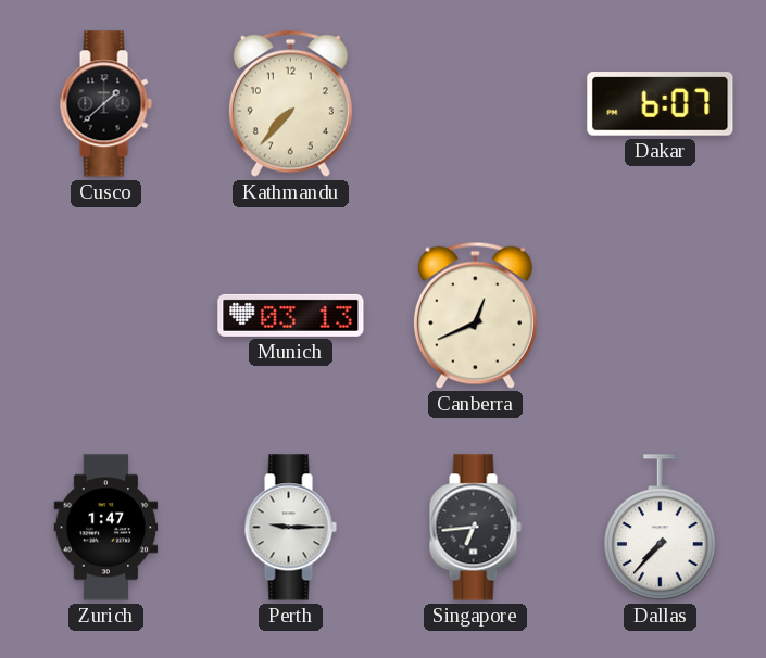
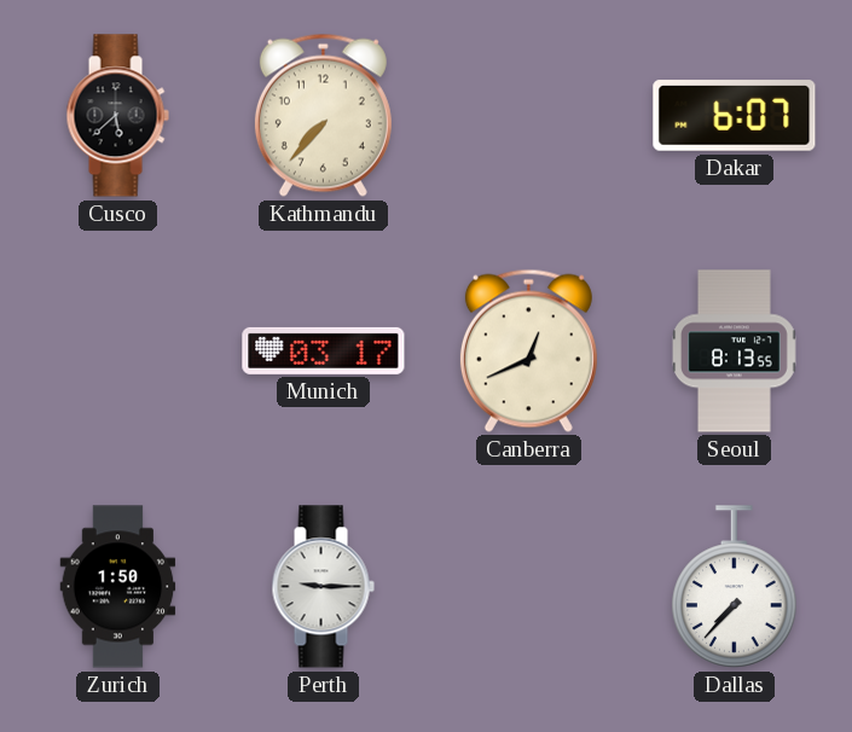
Cusco: 1:38 -> 5:38
Munich: 03:13 -> 03:17
Seoul: none -> 8:13
Zurich: 1:47 -> 1:50
Singapore: 6:44 -> none
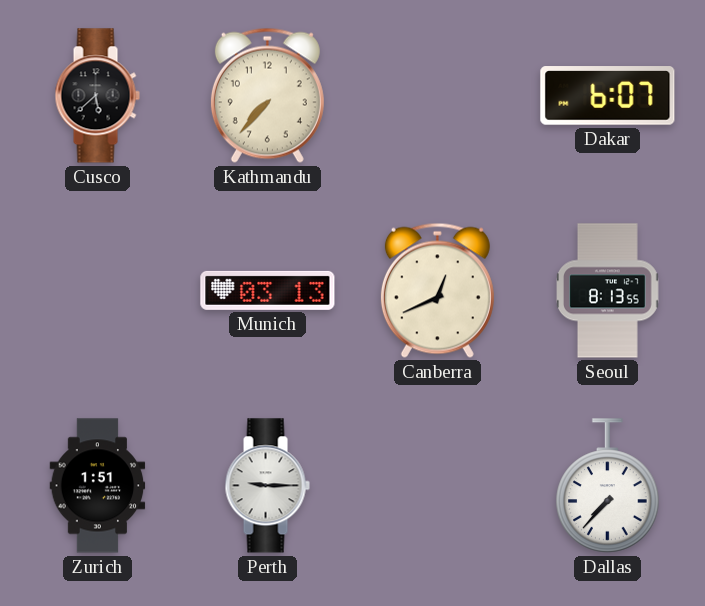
Munich: 03:17 -> 03:13
Zurich: 1:50 -> 1:51
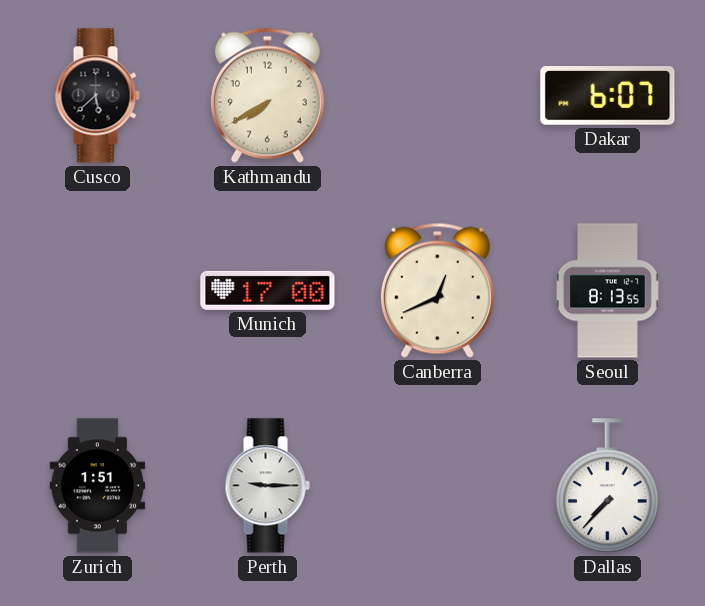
Kathmandu: 7:37 -> 7:40
Munich: 03:13 -> 17:00
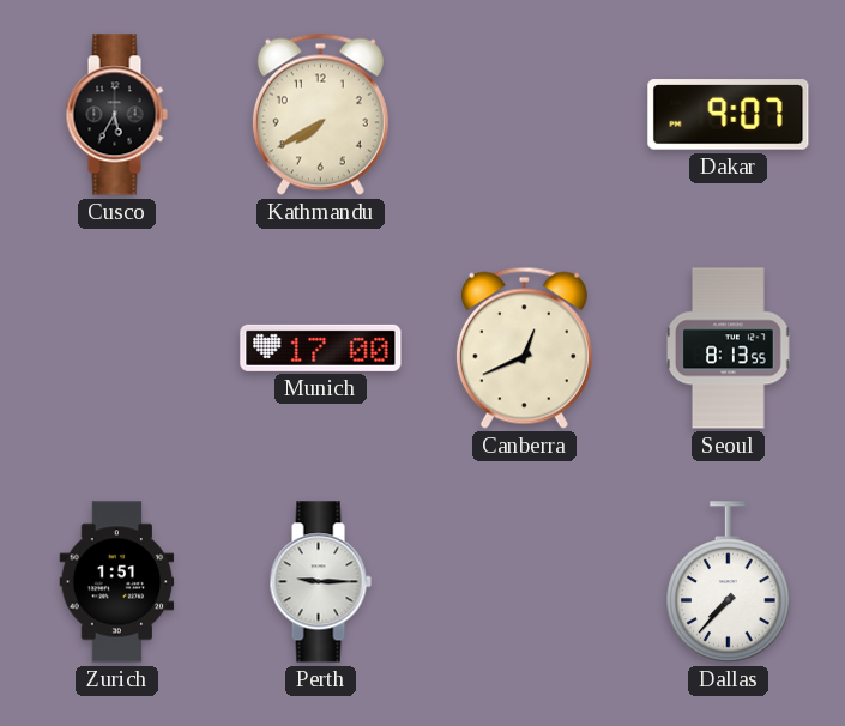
Cusco: 5:38 -> 5:35
Dakar: 6:07 -> 9:07
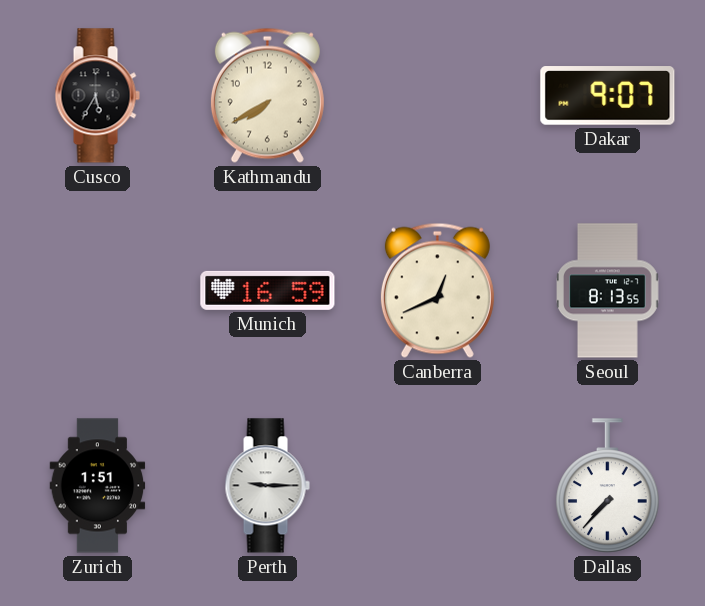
Munich: 17:00 -> 16:59
